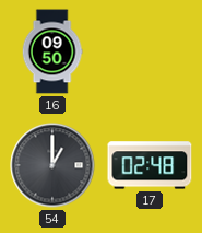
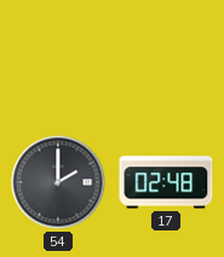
16: 09:50 -> none
54: 1:00 -> 2:00
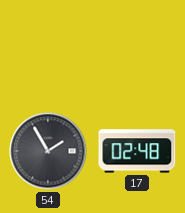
54: 2:00 -> 1:55
